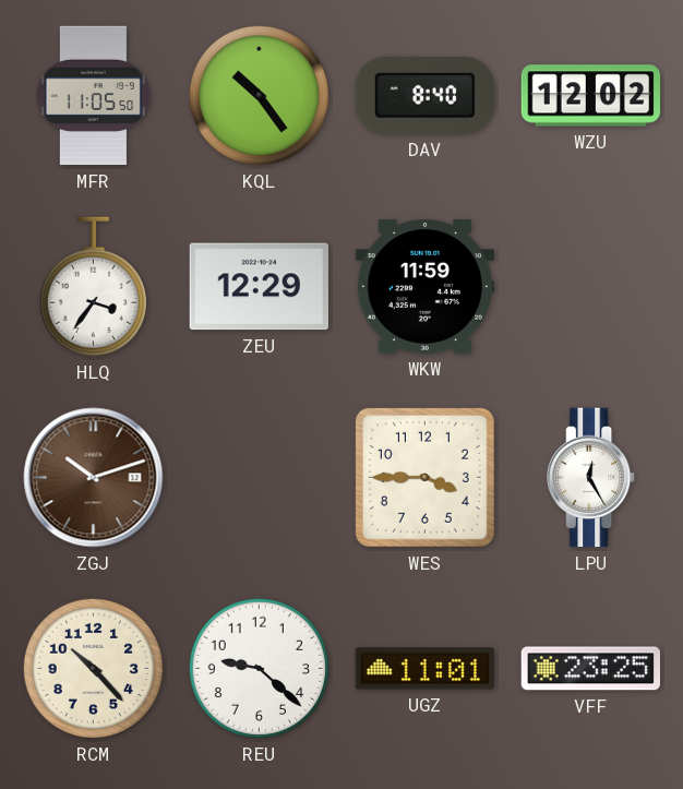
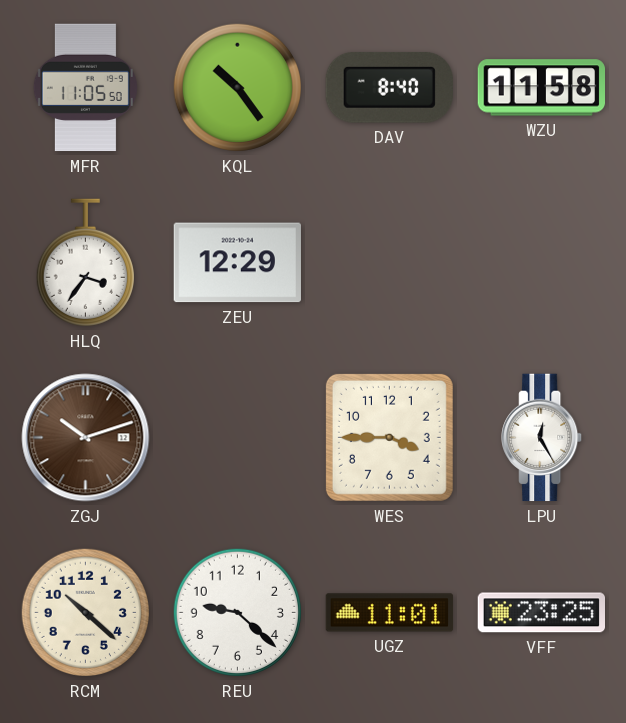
WZU: 12:02 -> 11:58
WKW: 11:59 -> none
RCM: 10:23 -> 10:22
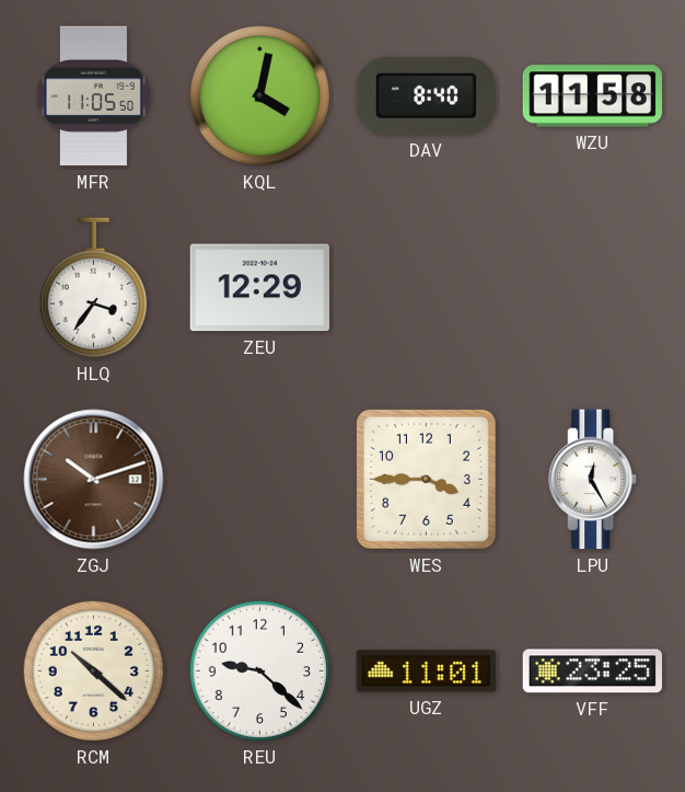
KQL: 10:24 -> 4:02
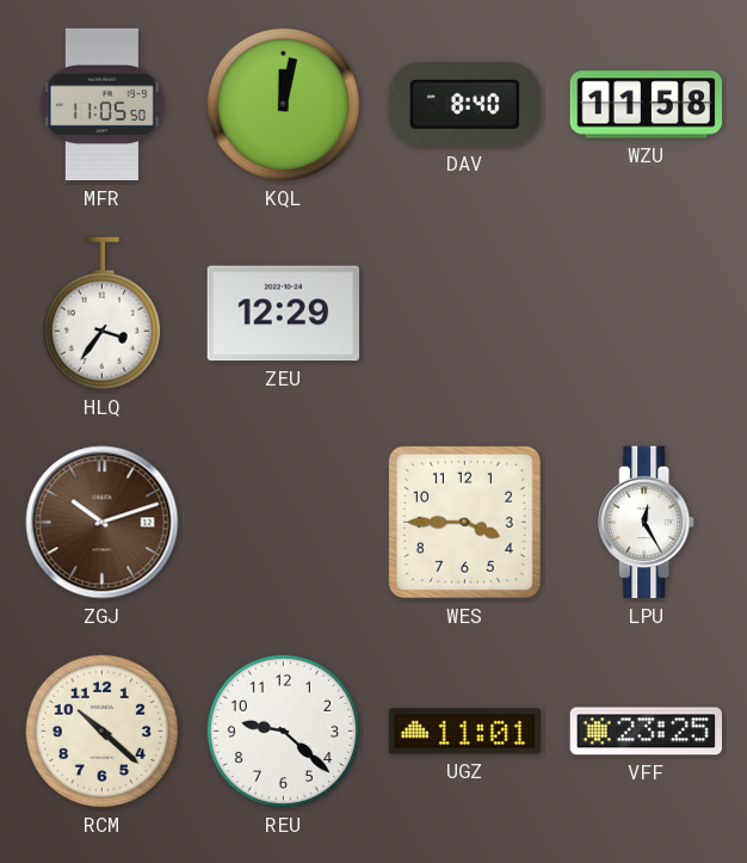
KQL: 4:02 -> 12:02
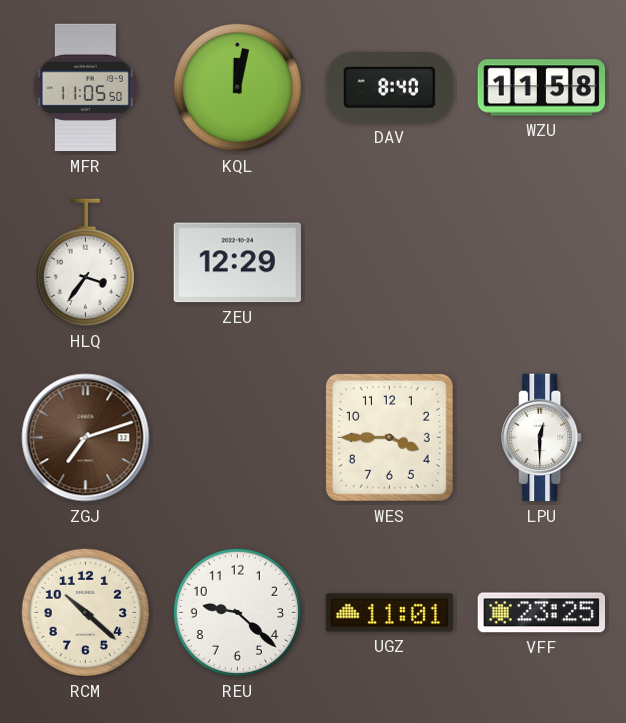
ZGJ: 10:12 -> 7:12
LPU: 12:25 -> 12:30
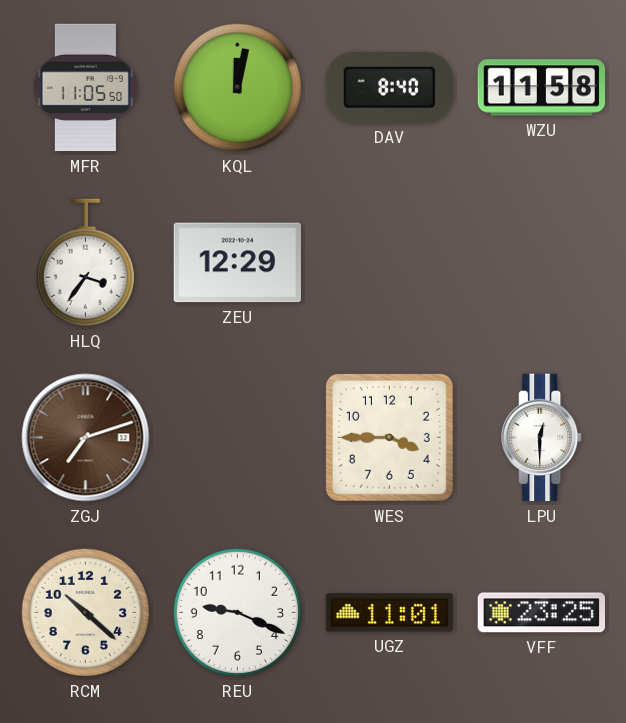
REU: 9:22 -> 9:19
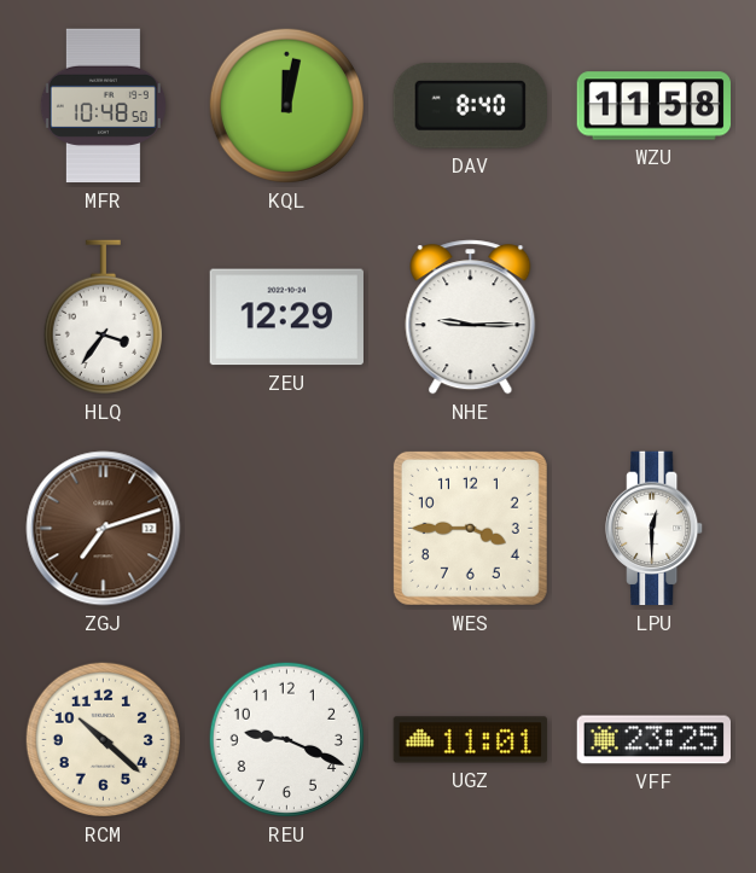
MFR: 11:05 -> 10:48
NHE: none -> 9:15
